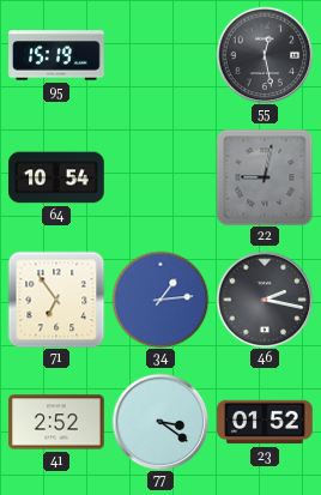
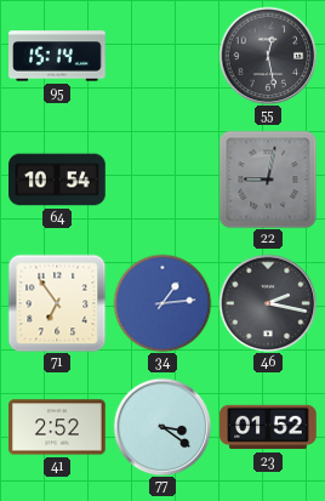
95: 15:19 -> 15:14
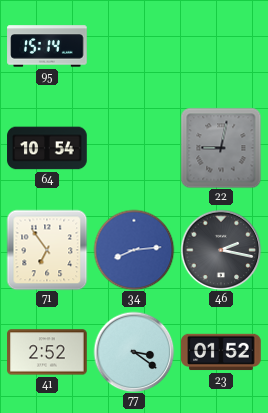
55: 12:28 -> none
34: 1:14 -> 8:14
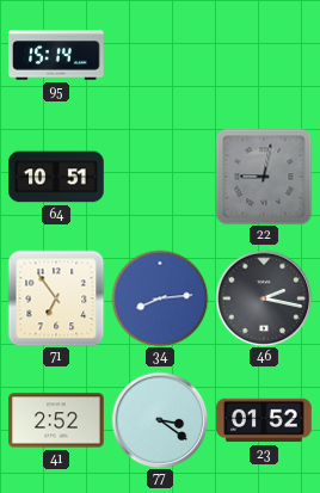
64: 10:54 -> 10:51
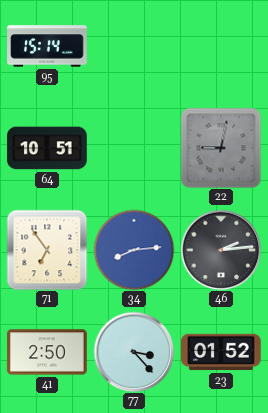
46: 2:17 -> 2:14
41: 2:52 -> 2:50
77: 3:21 -> 3:23
